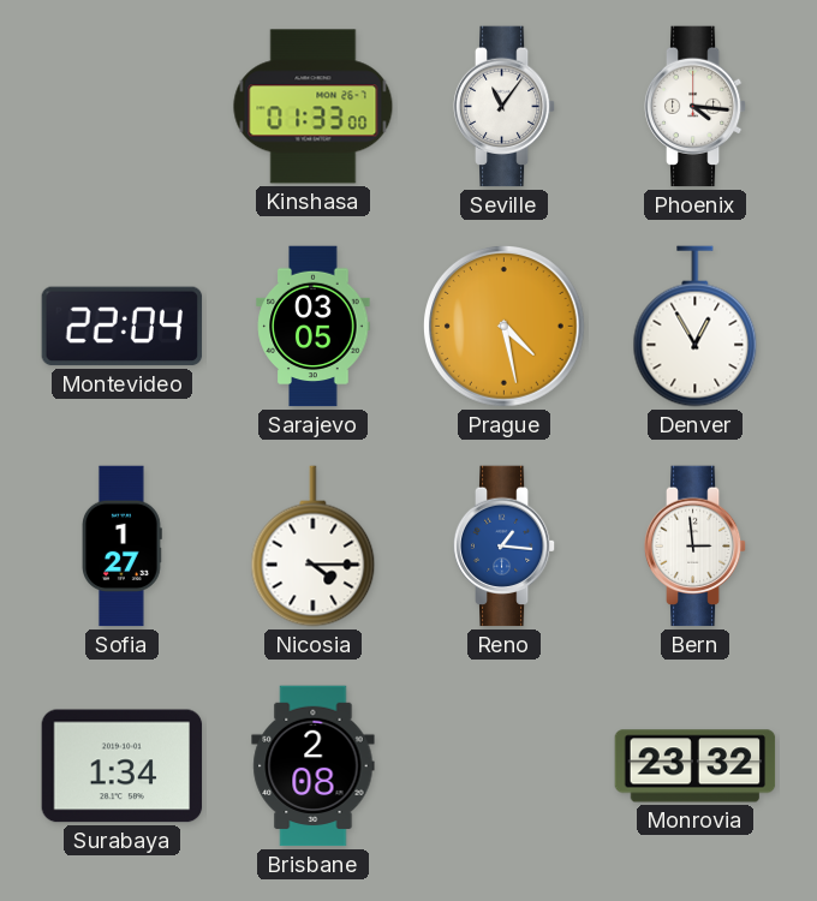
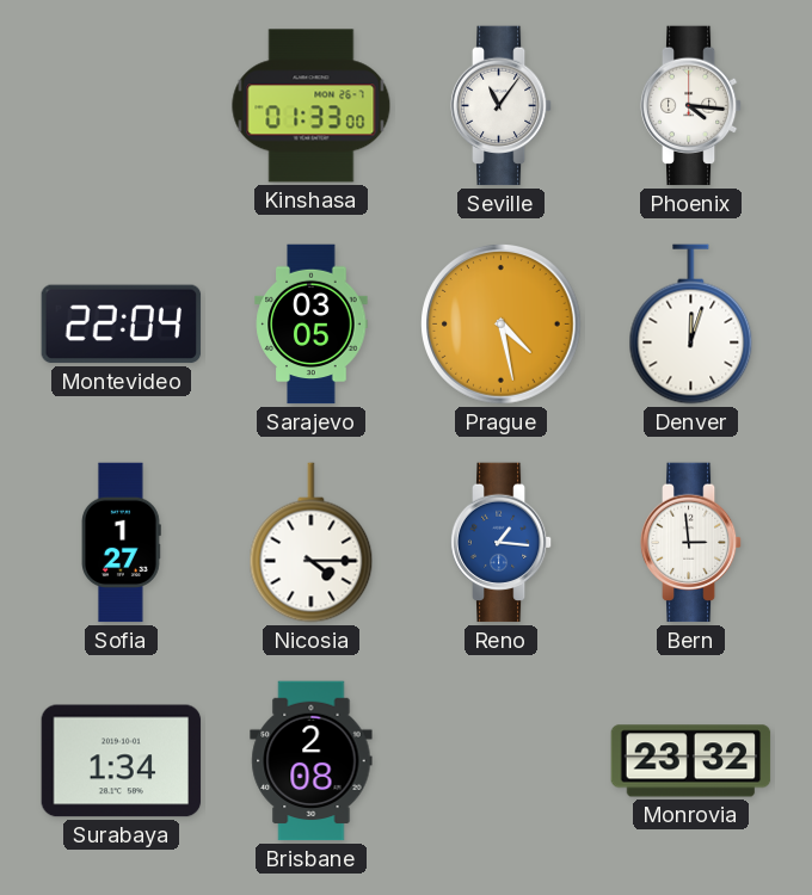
Denver: 12:55 -> 12:03
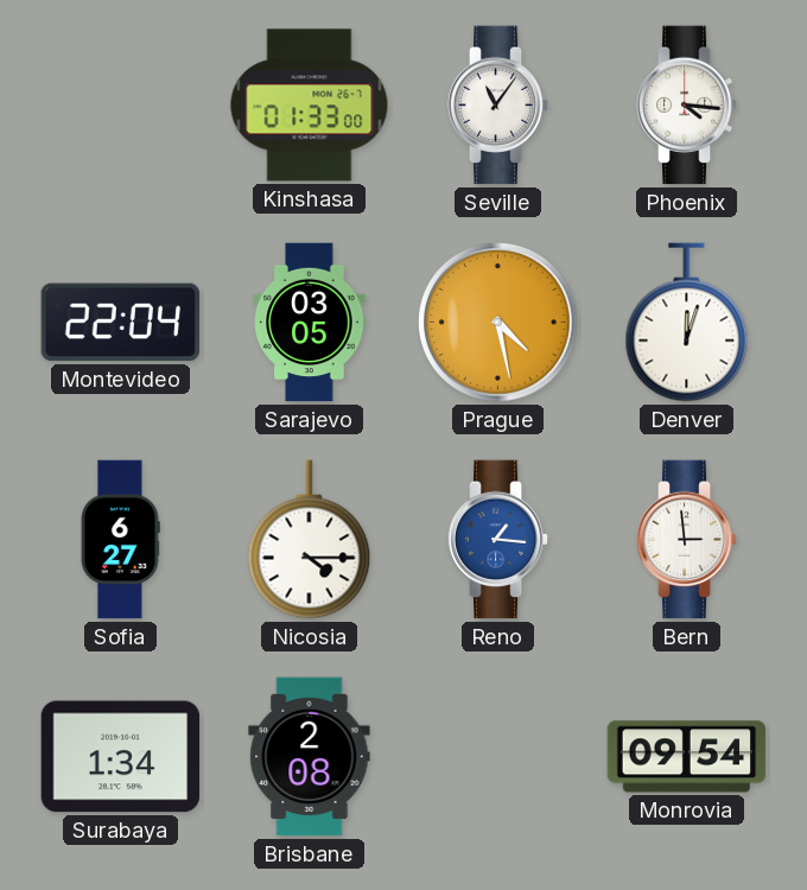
Sofia: 1:27 -> 6:27
Monrovia: 23:32 -> 09:54
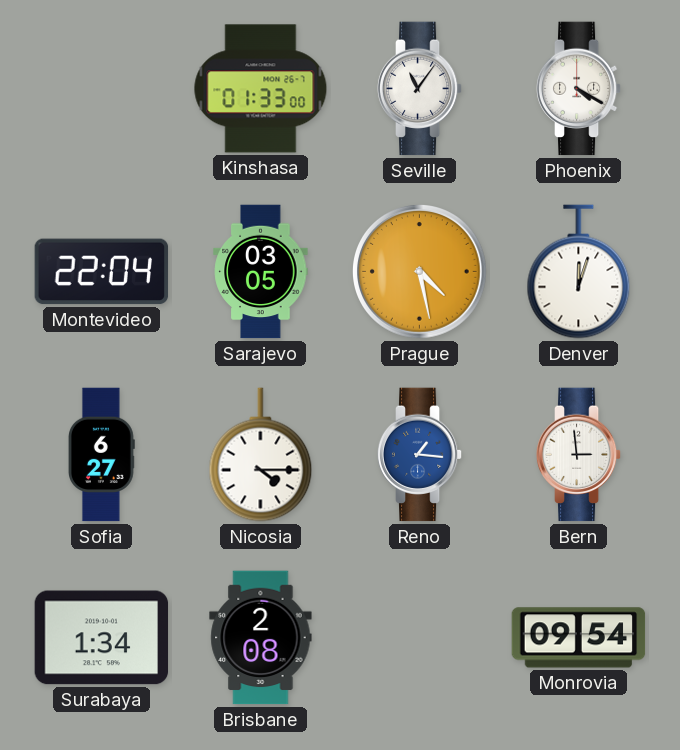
Phoenix: 4:16 -> 4:20
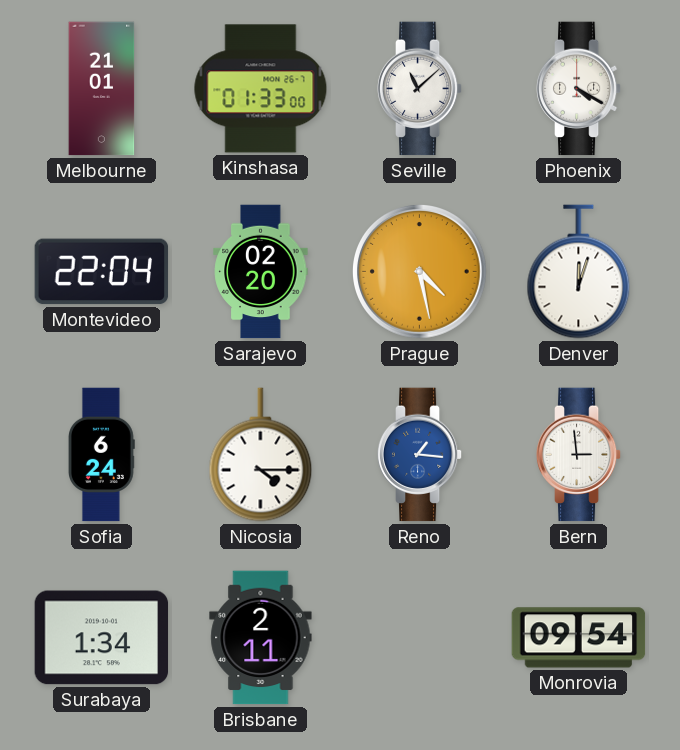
Melbourne: none -> 21:01
Seville: 11:06 -> 11:08
Sarajevo: 03:05 -> 02:20
Sofia: 6:27 -> 6:24
Brisbane: 2:08 -> 2:11
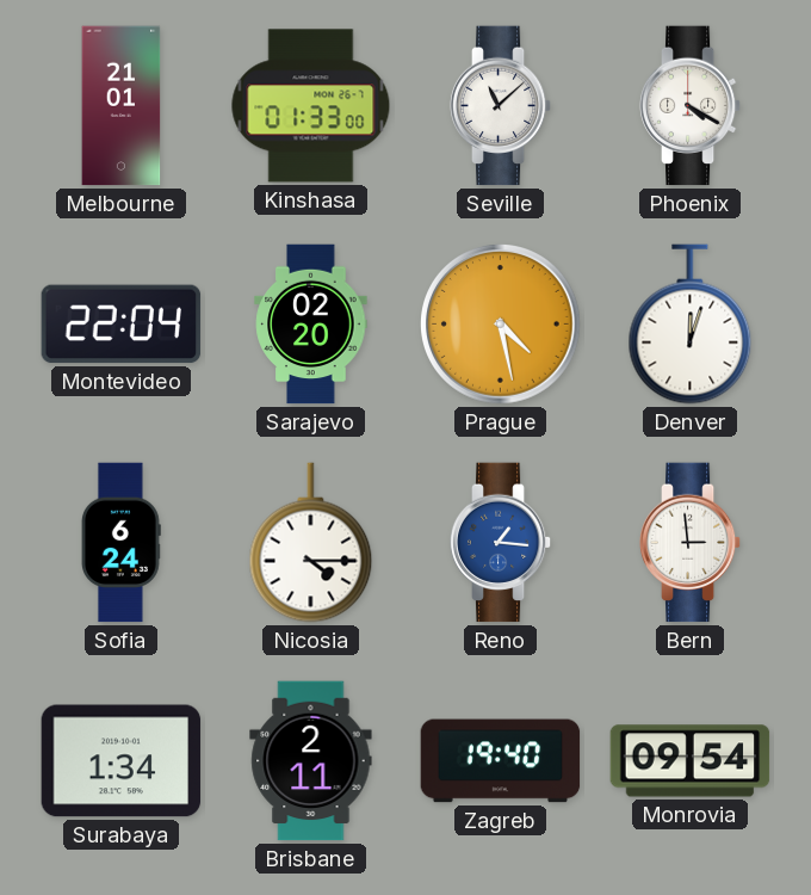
Zagreb: none -> 19:40
